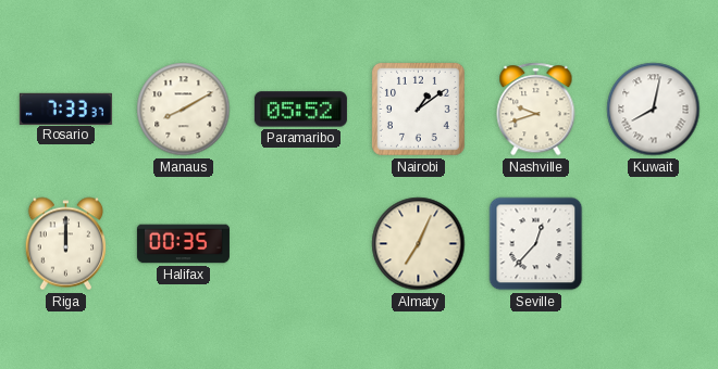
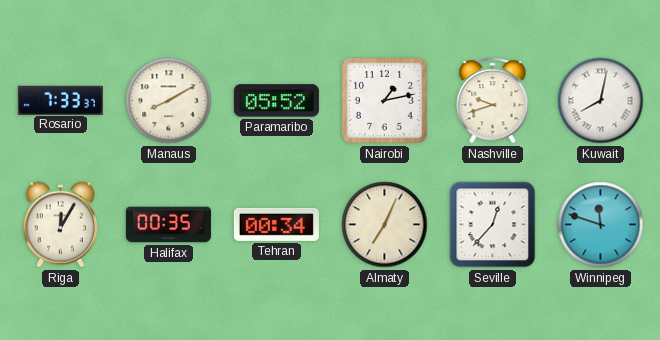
Nairobi: 1:09 -> 1:13
Riga: 12:00 -> 12:05
Tehran: none -> 00:34
Winnipeg: none -> 11:48
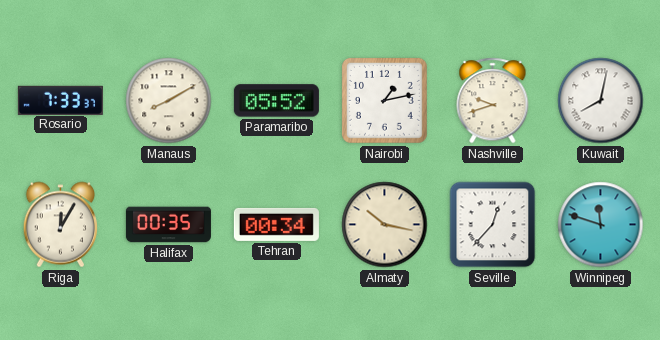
Almaty: 7:04 -> 10:17
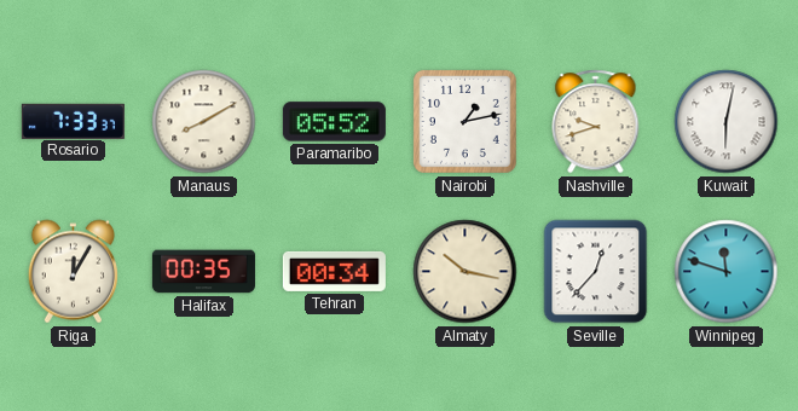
Kuwait: 8:02 -> 6:02
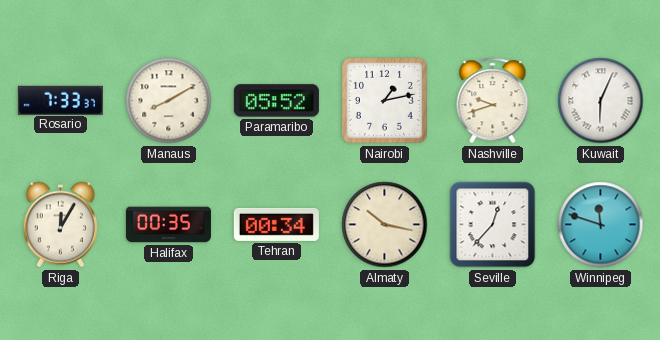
Kuwait: 6:02 -> 6:04
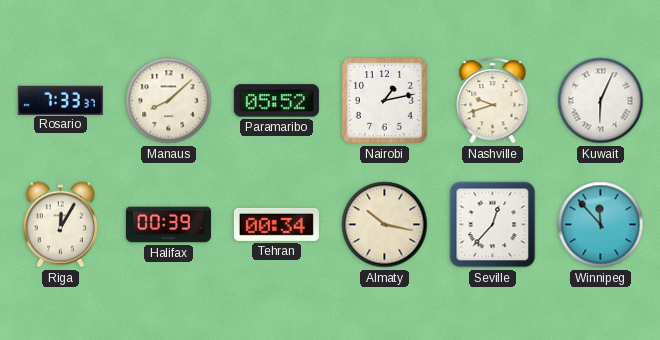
Manaus: 8:10 -> 8:08
Halifax: 00:35 -> 00:39
Winnipeg: 11:48 -> 11:53
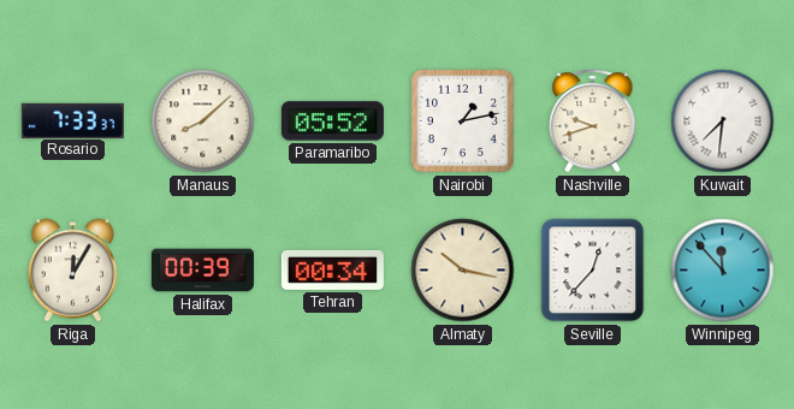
Kuwait: 6:04 -> 7:31
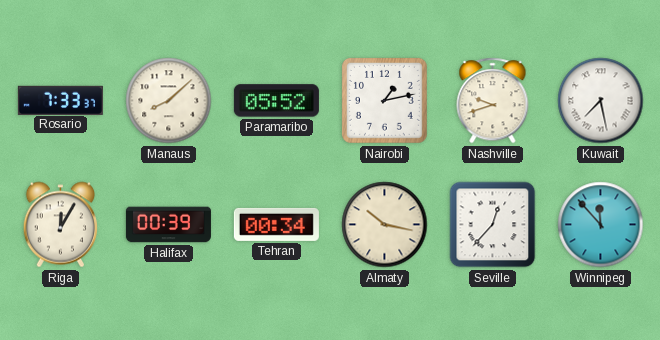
Kuwait: 7:31 -> 7:28
